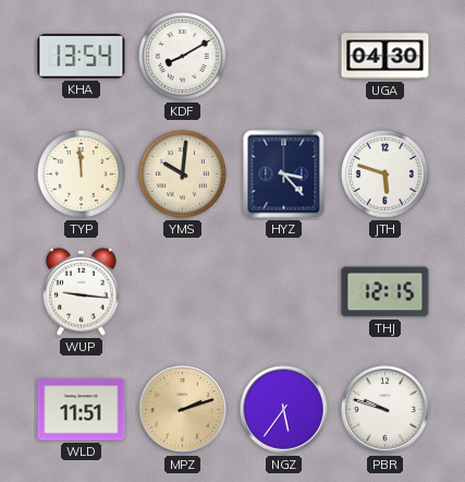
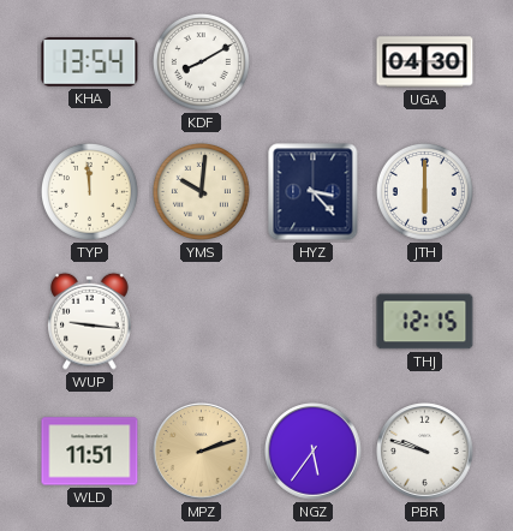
JTH: 5:48 -> 6:00
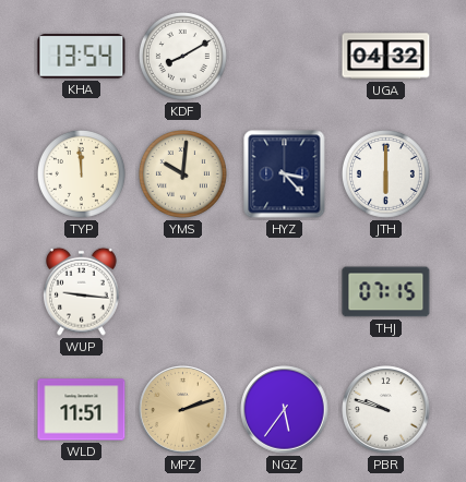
UGA: 04:30 -> 04:32
THJ: 12:15 -> 07:15
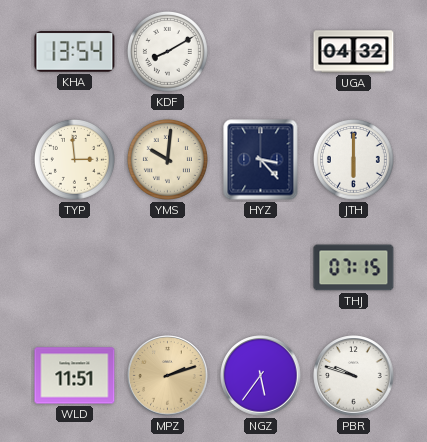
TYP: 11:59 -> 2:59
WUP: 9:16 -> none
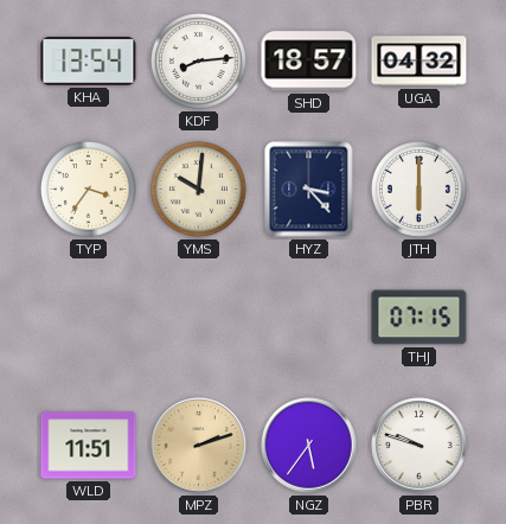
KDF: 8:10 -> 8:14
SHD: none -> 18:57
TYP: 2:59 -> 3:36
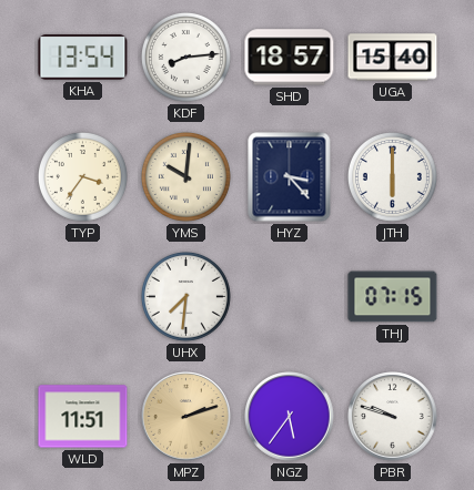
UGA: 04:32 -> 15:40
UHX: none -> 7:31
